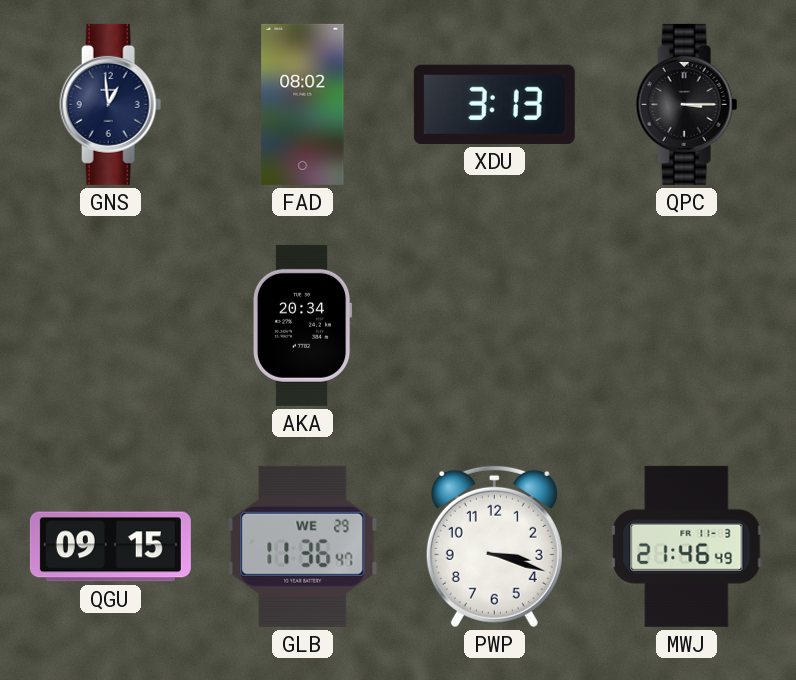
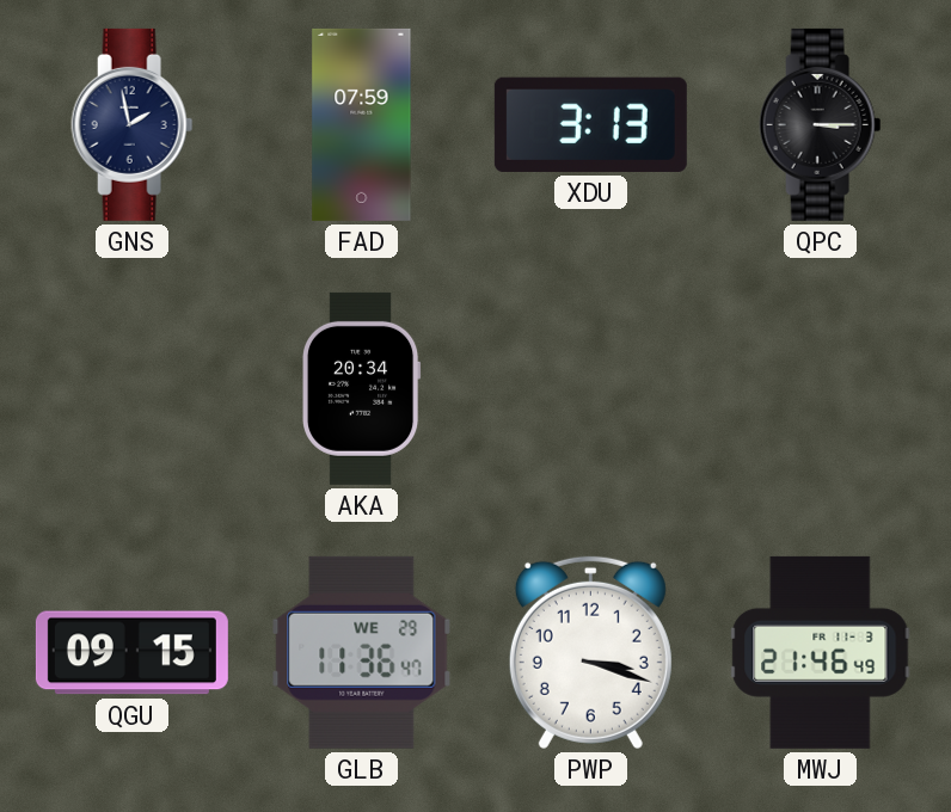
GNS: 12:59 -> 1:58
FAD: 08:02 -> 07:59
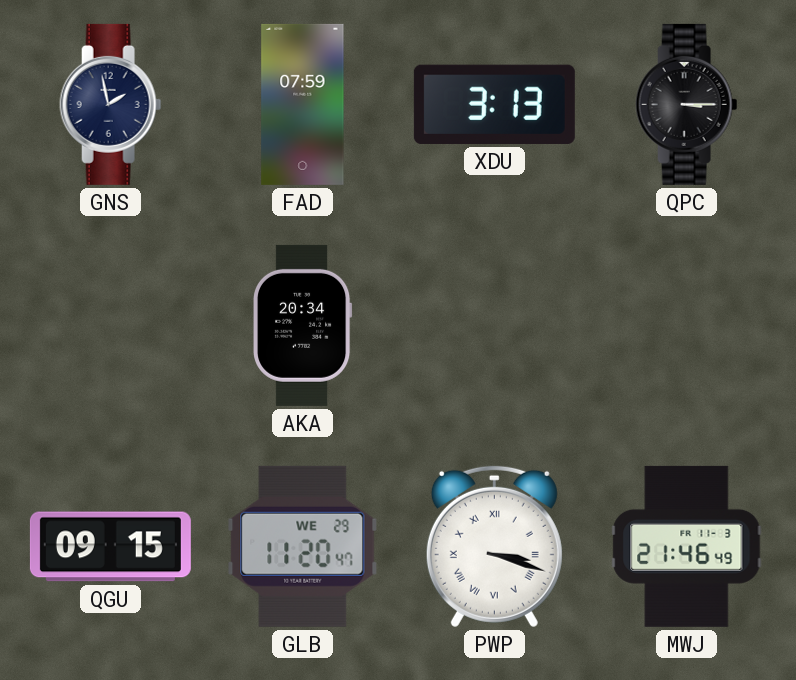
GLB: 11:36 -> 11:20
PWP numerals: Arabic -> Roman
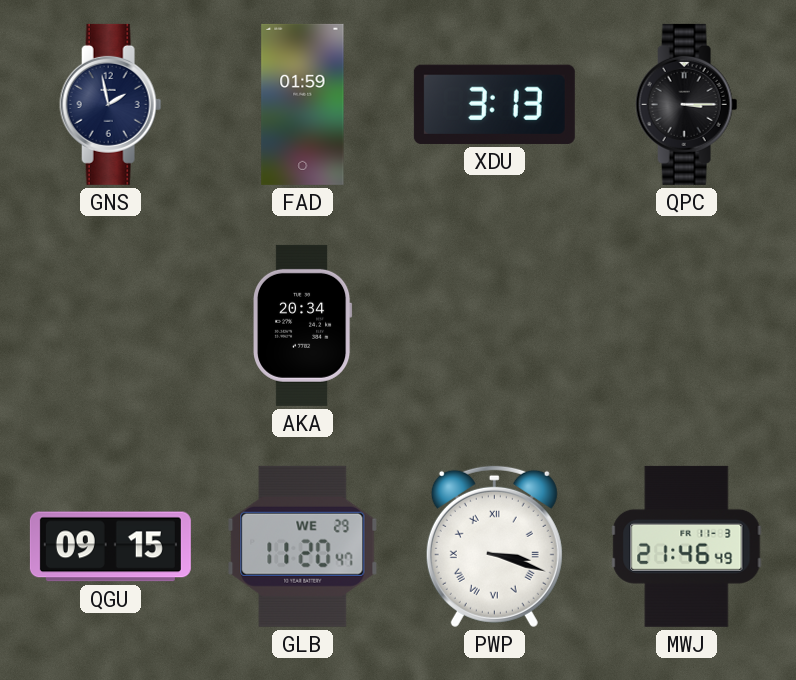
FAD: 07:59 -> 01:59
